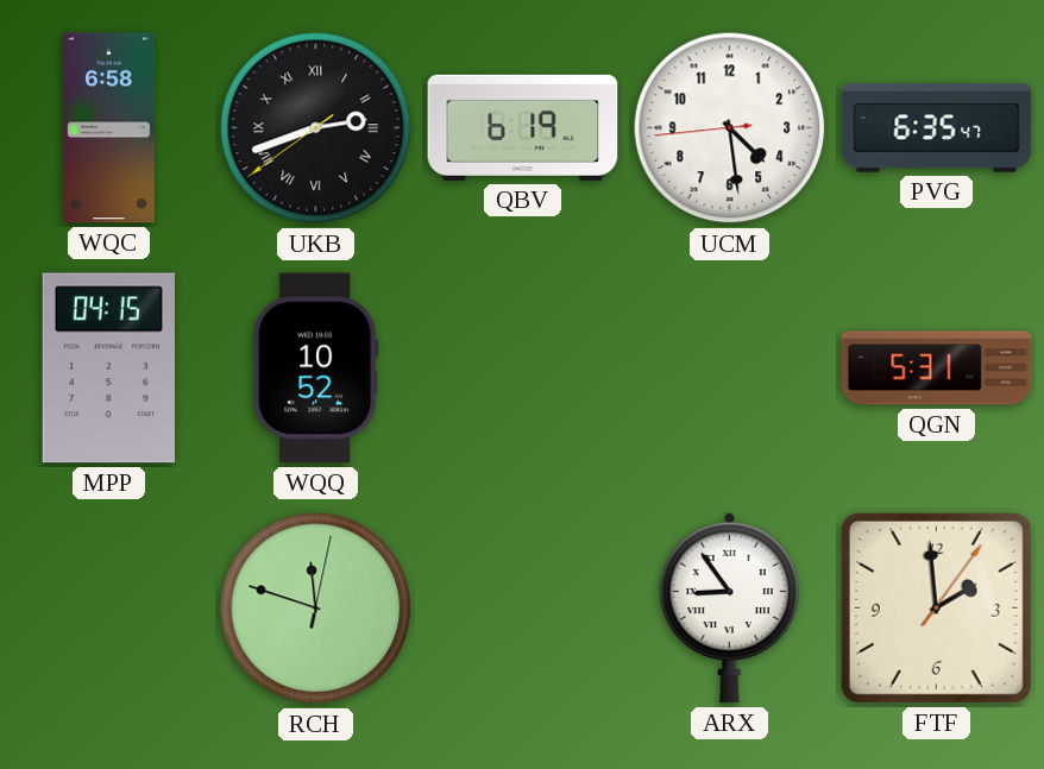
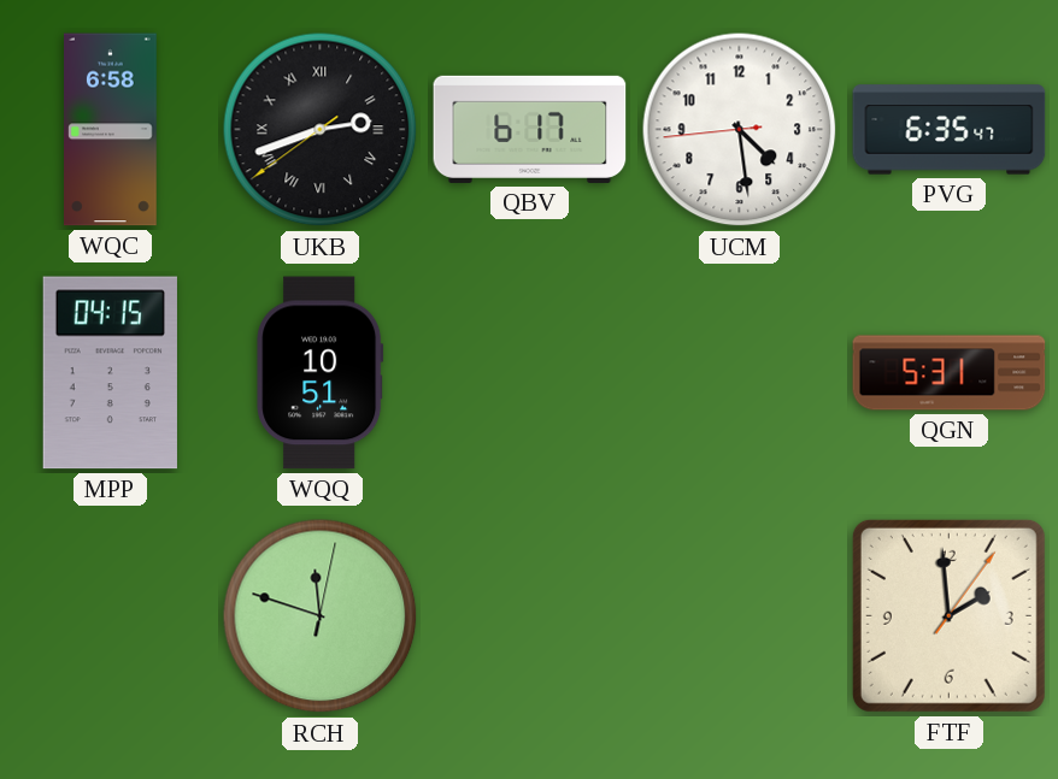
QBV: 6:19 -> 6:17
WQQ: 10:52 -> 10:51
ARX: 8:54 -> none
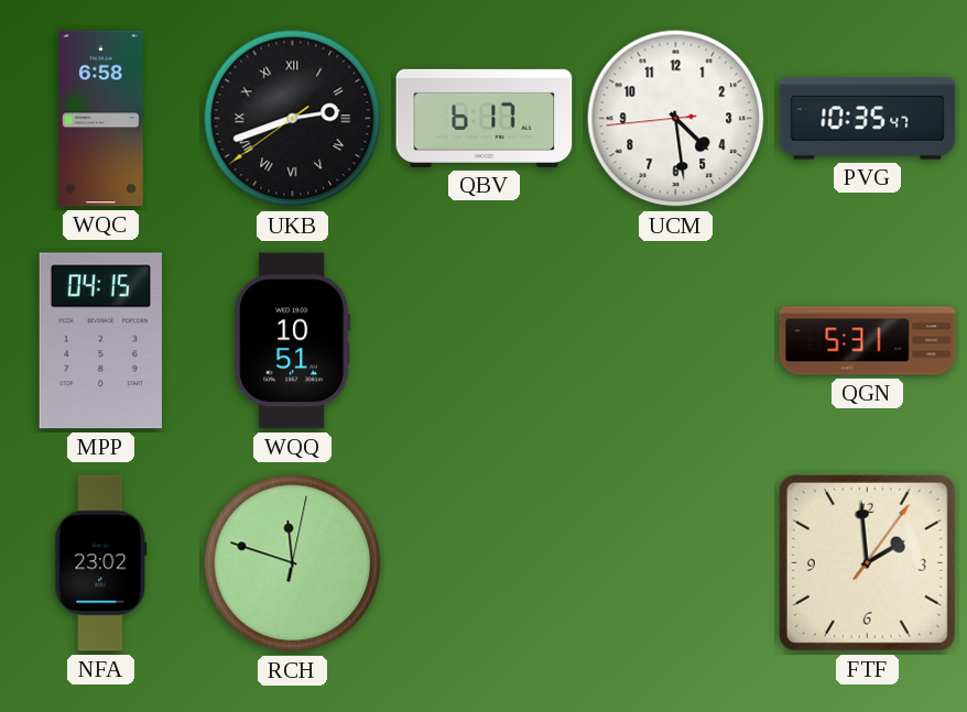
PVG: 6:35 -> 10:35
NFA: none -> 23:02
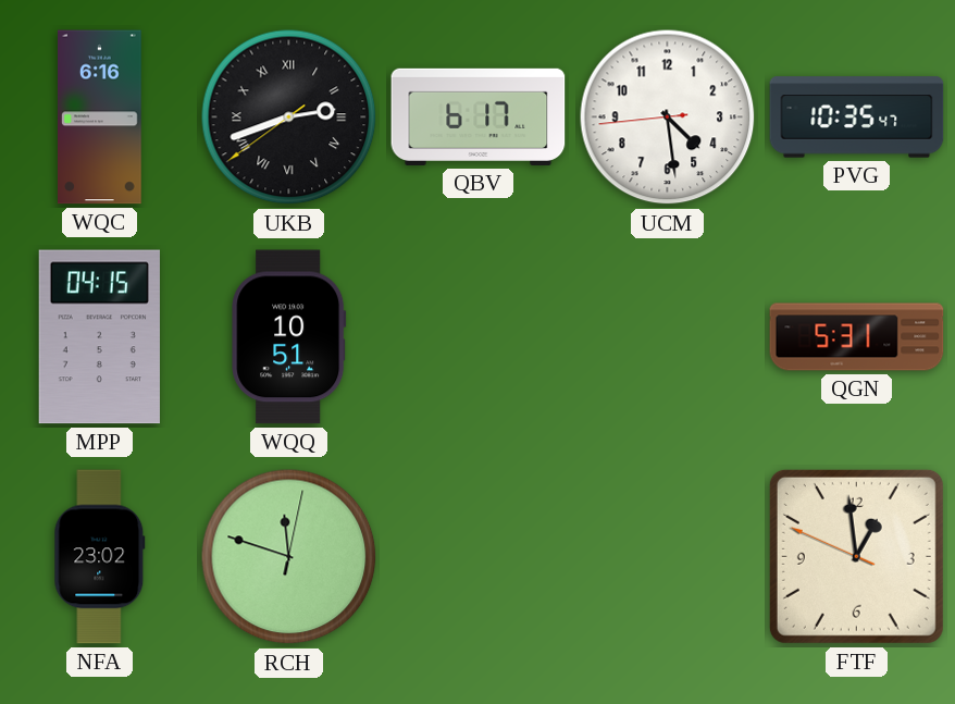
WQC: 6:58 -> 6:16
FTF: 1:59 -> 12:58
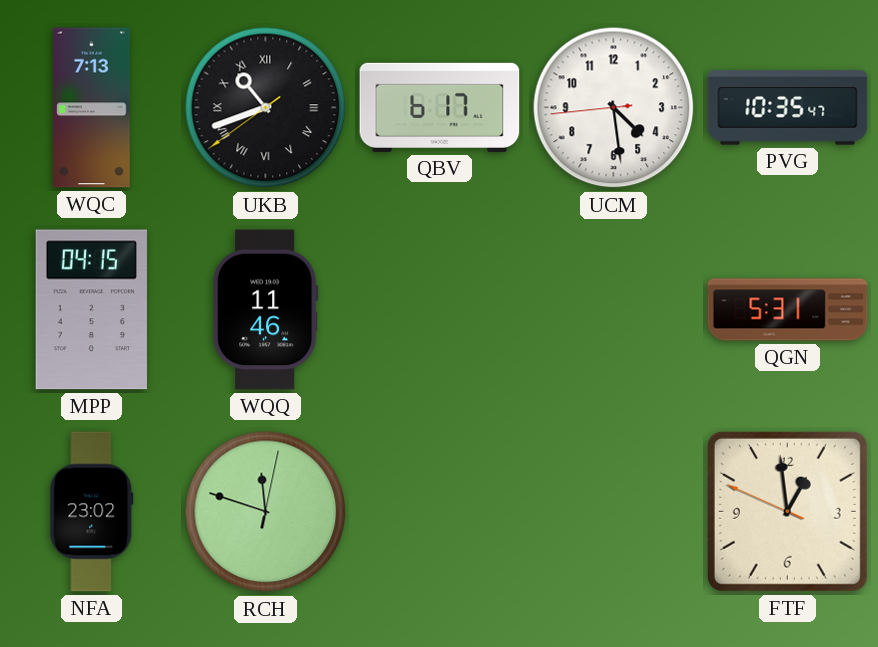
WQC: 6:16 -> 7:13
UKB: 2:41 -> 10:41
WQQ: 10:51 -> 11:46
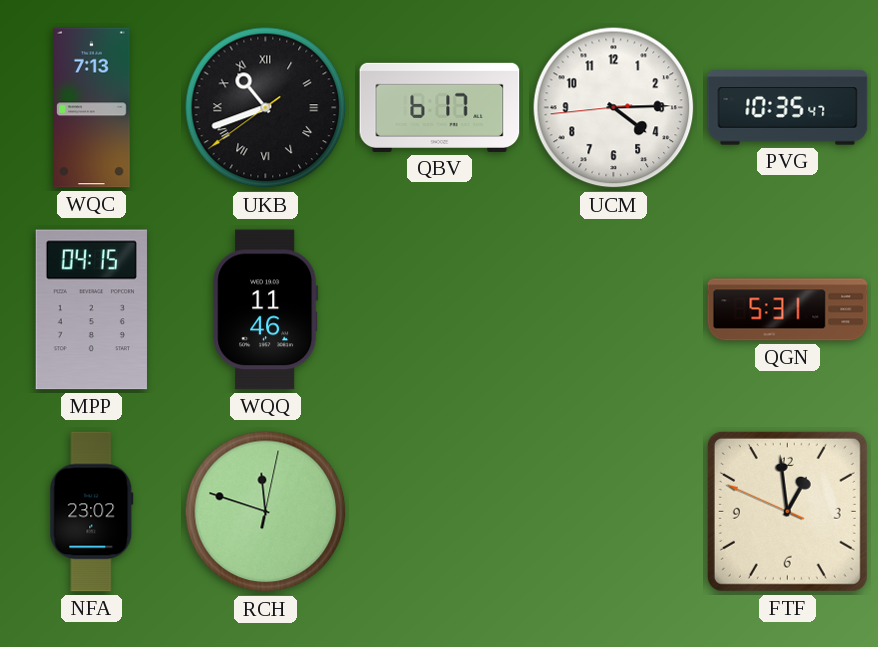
UCM: 4:28 -> 4:14
